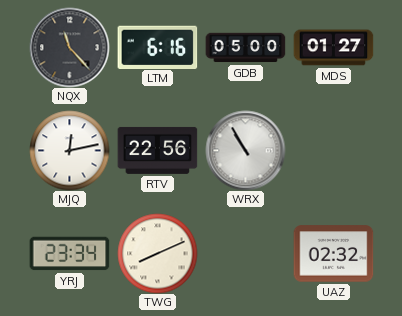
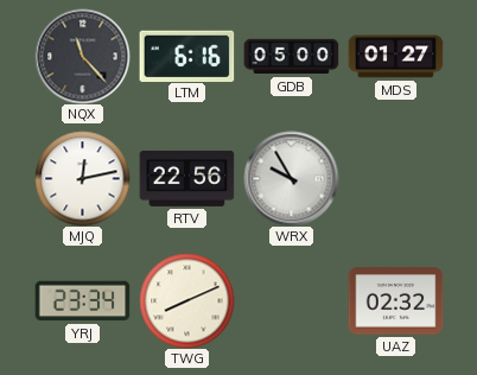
WRX: 10:55 -> 9:55
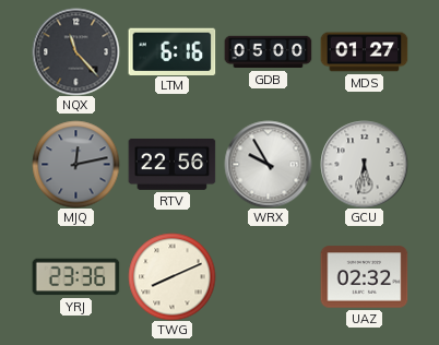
MJQ dial: white -> grey
GCU: none -> 5:32
YRJ: 23:34 -> 23:36
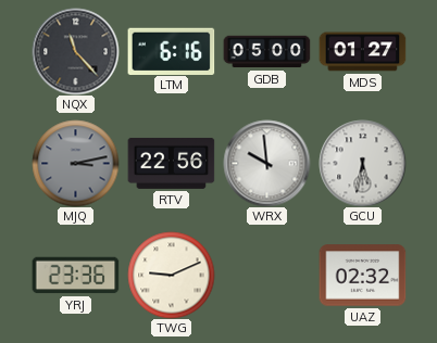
MJQ: 12:13 -> 3:13
WRX: 9:55 -> 9:59
TWG: 8:11 -> 9:11
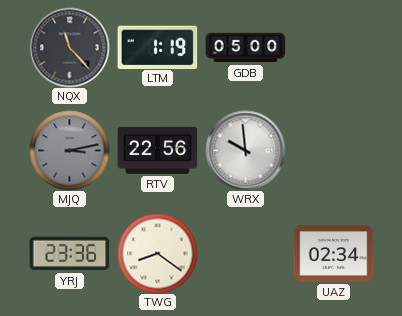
LTM: 6:16 -> 1:19
MDS: 01:27 -> none
GCU: 5:32 -> none
TWG: 9:11 -> 8:21
UAZ: 02:32 -> 02:34
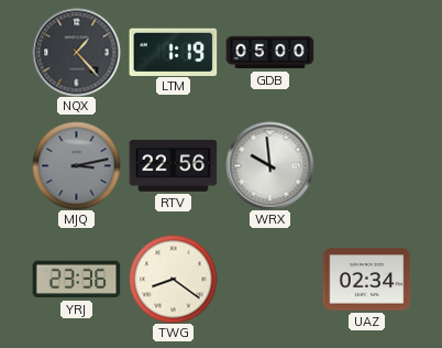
NQX: 11:23 -> 1:23
